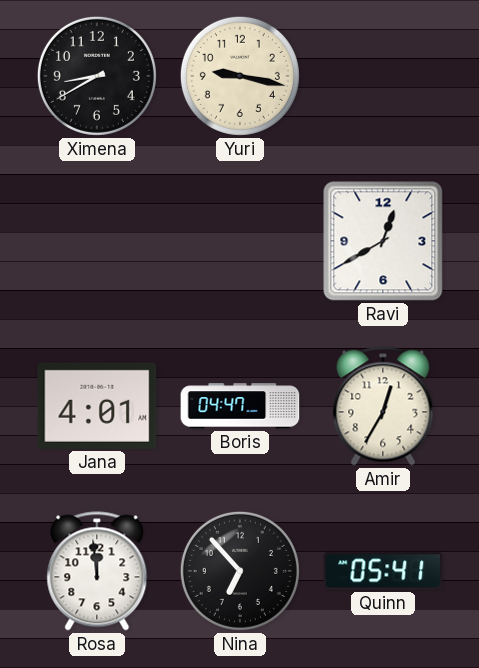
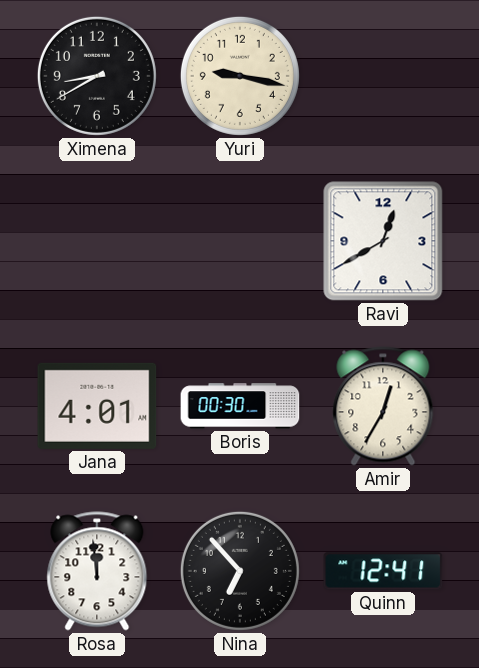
Boris: 04:47 -> 00:30
Quinn: 05:41 -> 12:41
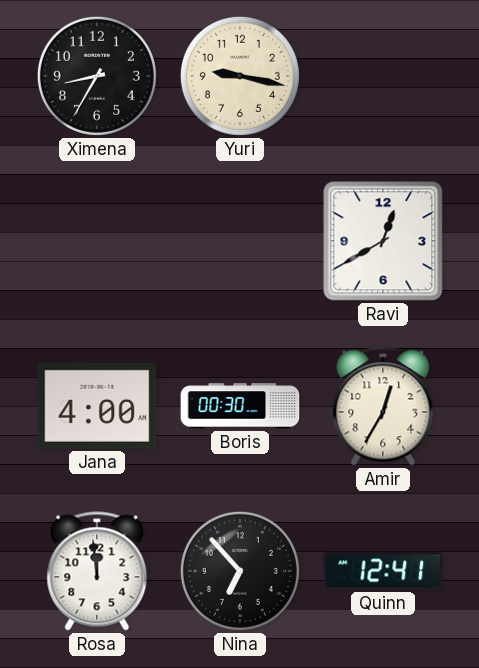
Ximena: 8:40 -> 8:35
Jana: 4:01 -> 4:00
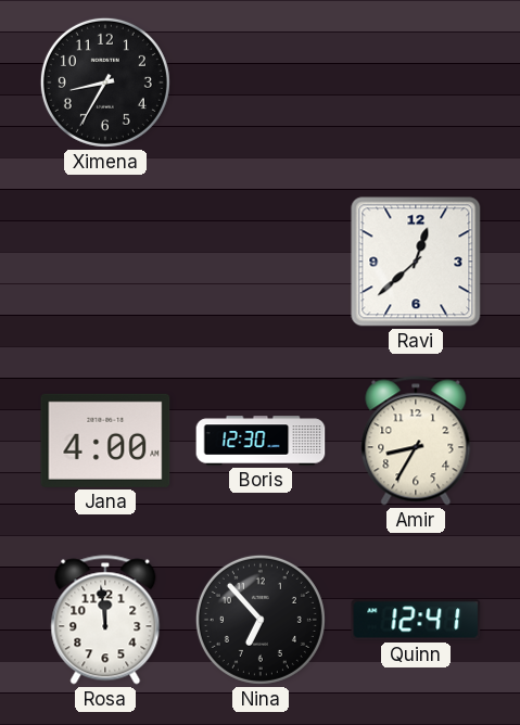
Yuri: 9:17 -> none
Ravi: 12:40 -> 12:38
Boris: 00:30 -> 12:30
Amir: 12:35 -> 8:35
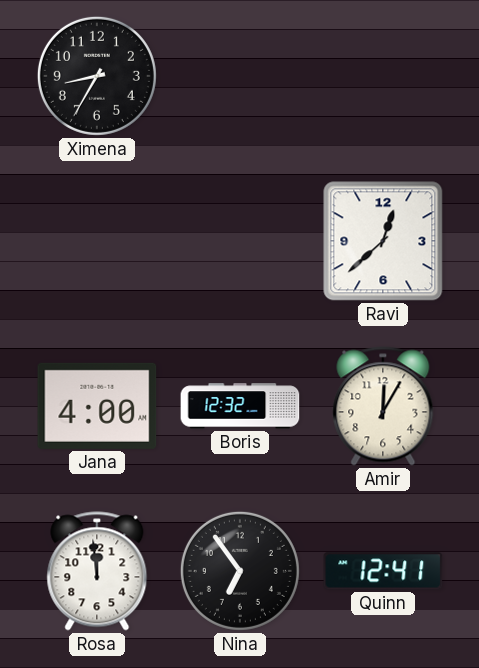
Boris: 12:30 -> 12:32
Amir: 8:35 -> 12:05
Nina: 6:53 -> 6:54
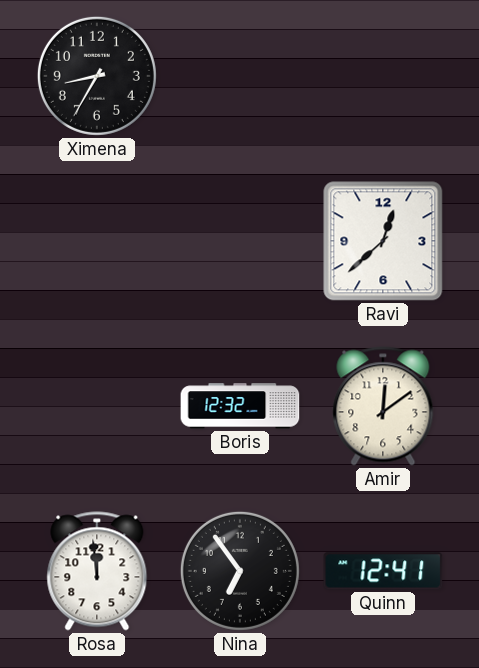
Jana: 4:00 -> none
Amir: 12:05 -> 12:09
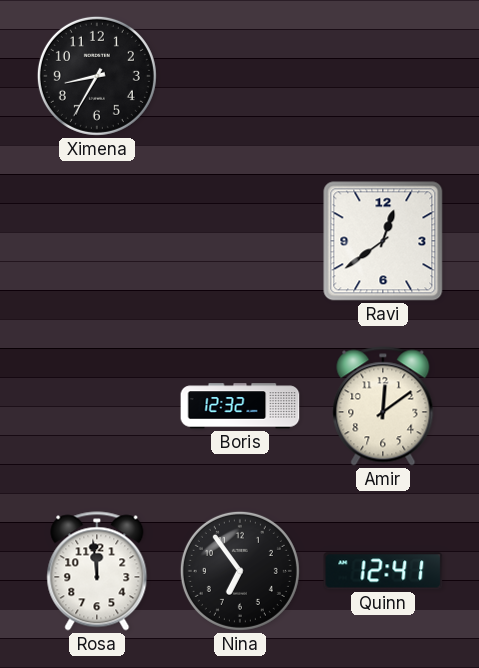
Ravi: 12:38 -> 12:39
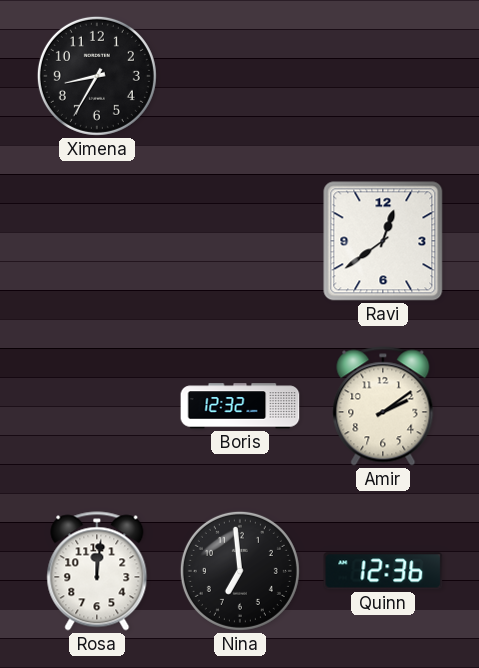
Amir: 12:09 -> 2:09
Rosa: 11:59 -> 12:01
Nina: 6:54 -> 6:59
Quinn: 12:41 -> 12:36
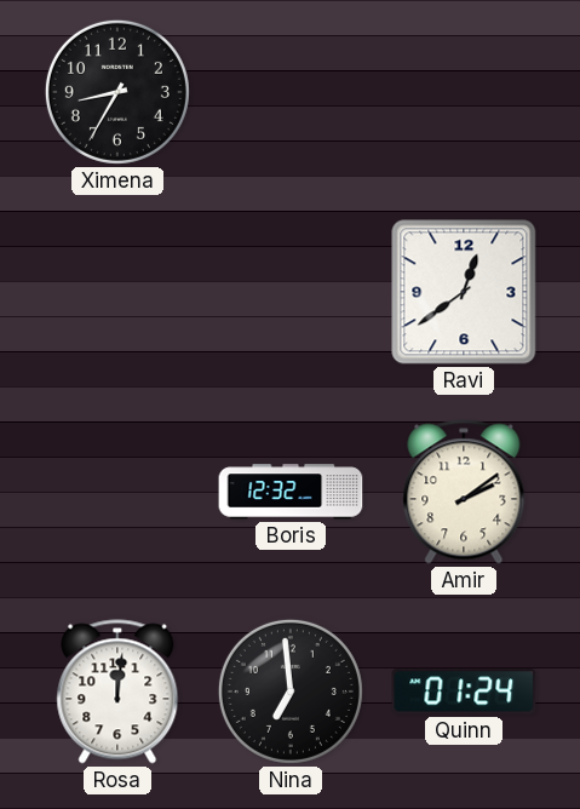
Quinn: 12:36 -> 01:24
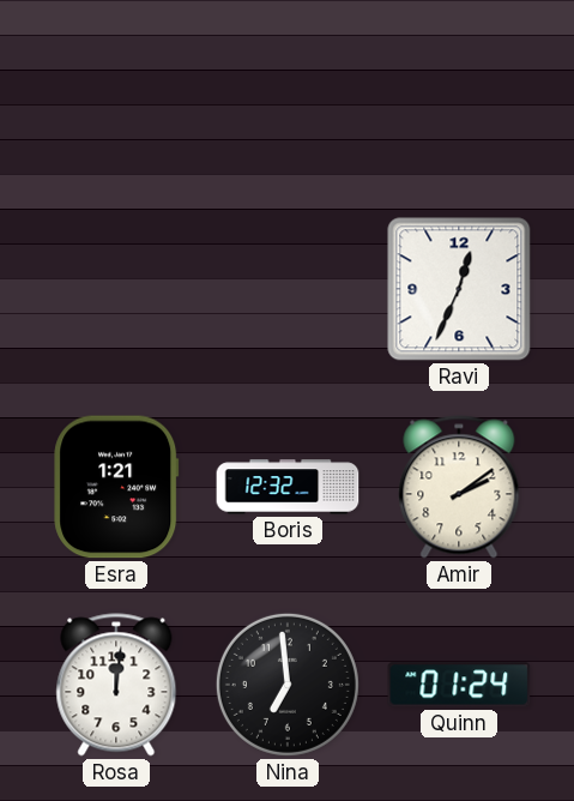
Ximena: 8:35 -> none
Ravi: 12:39 -> 12:34
Esra: none -> 1:21
